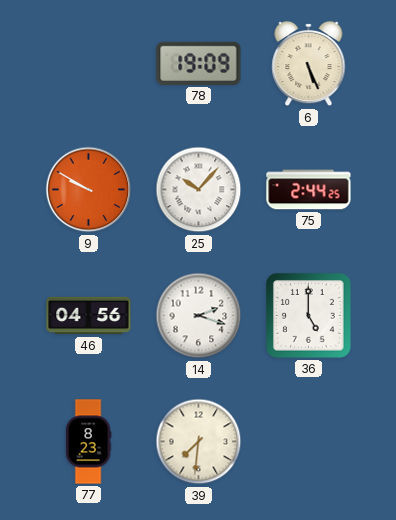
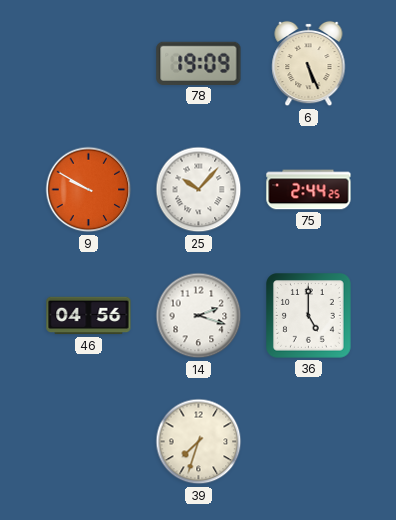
77: 8:23 -> none
39: 7:31 -> 7:33
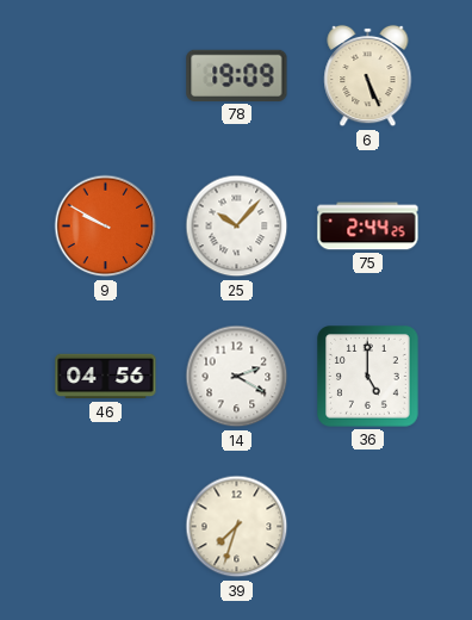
14: 2:18 -> 2:20
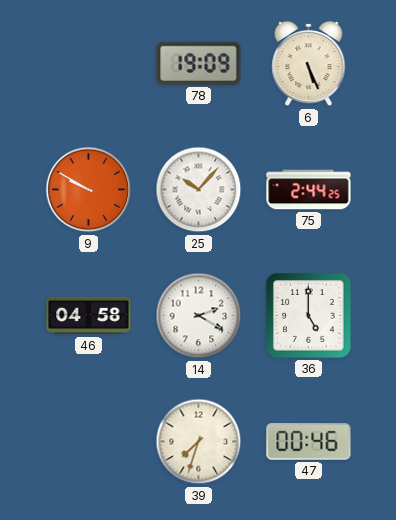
46: 04:56 -> 04:58
47: none -> 00:46
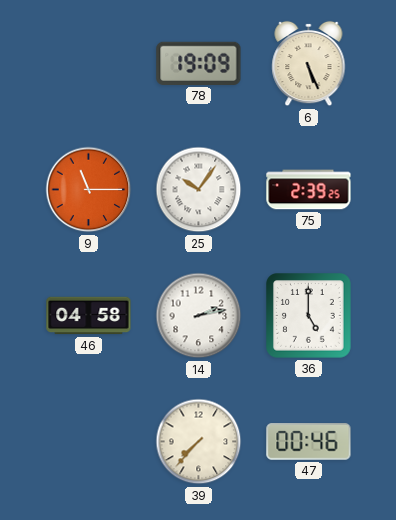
9: 9:50 -> 11:15
25: 10:07 -> 10:06
75: 2:44 -> 2:39
14: 2:20 -> 2:13
39: 7:33 -> 7:37
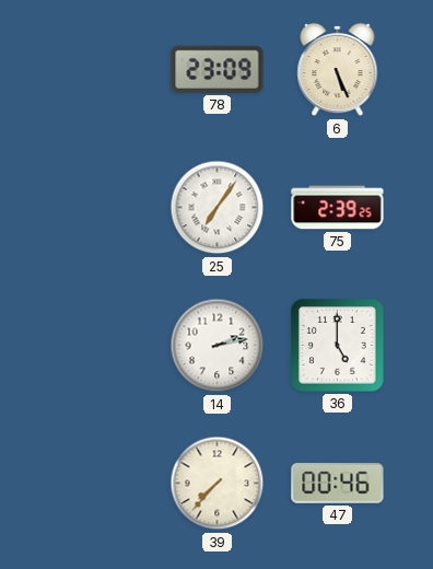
78: 19:09 -> 23:09
9: 11:15 -> none
25: 10:06 -> 7:06
46: 04:58 -> none
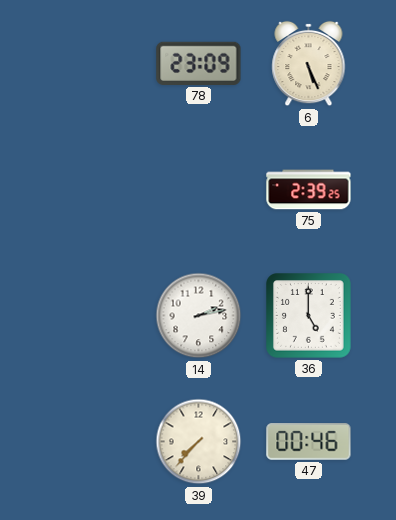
25: 7:06 -> none
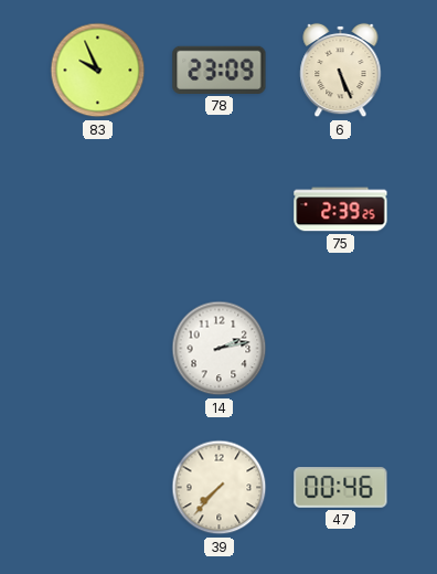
83: none -> 9:56
36: 5:00 -> none
